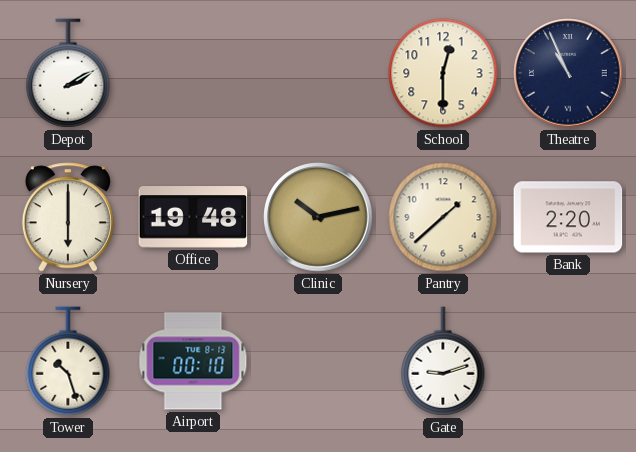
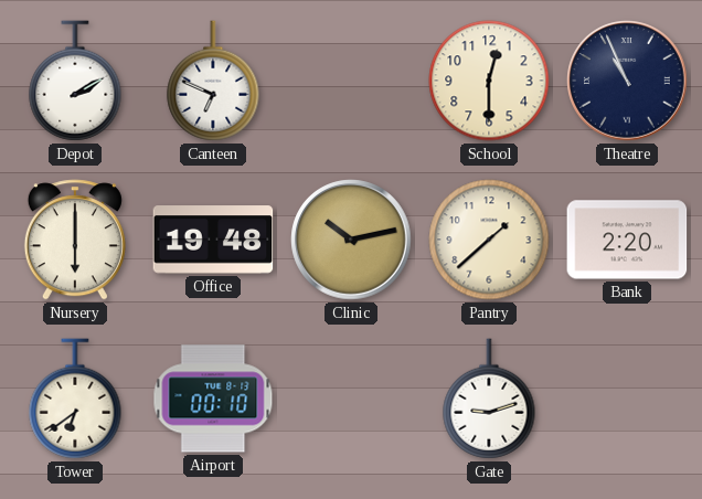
Canteen: none -> 6:49
Tower: 10:27 -> 6:39
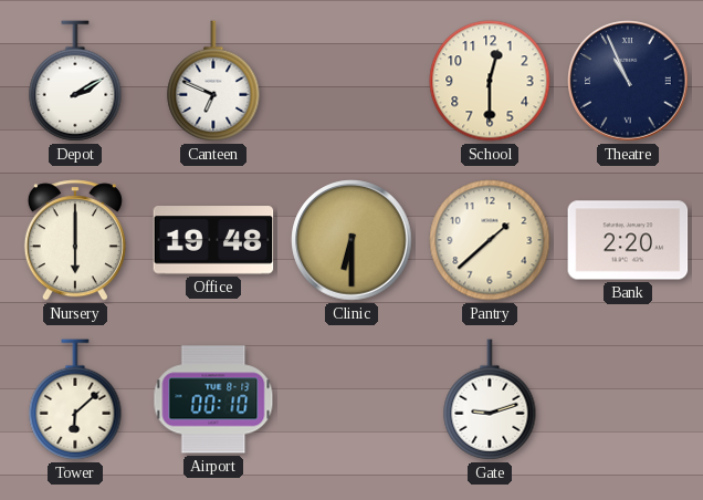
Clinic: 10:13 -> 6:30
Tower: 6:39 -> 6:08
